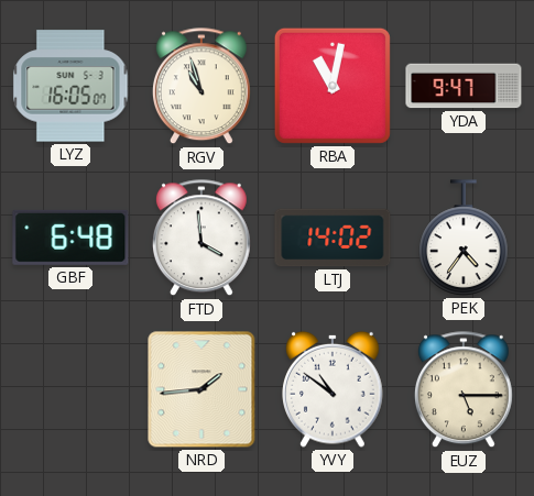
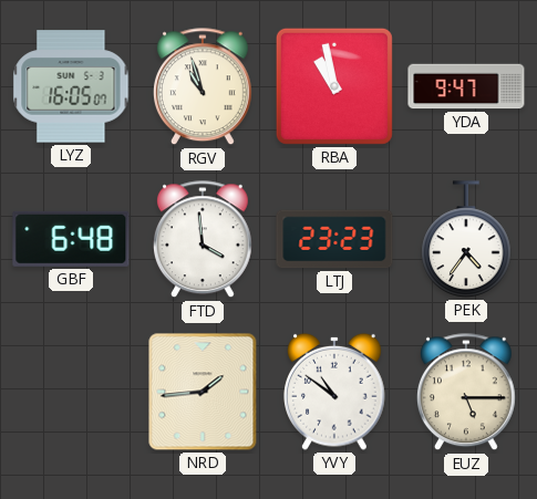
RBA: 11:02 -> 10:58
LTJ: 14:02 -> 23:23
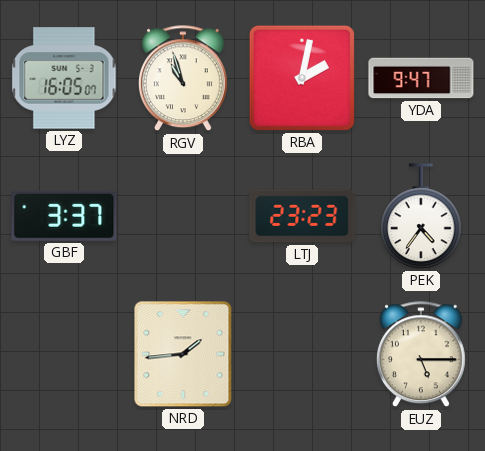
RBA: 10:58 -> 2:02
GBF: 6:48 -> 3:37
FTD: 3:59 -> none
YVY: 10:51 -> none
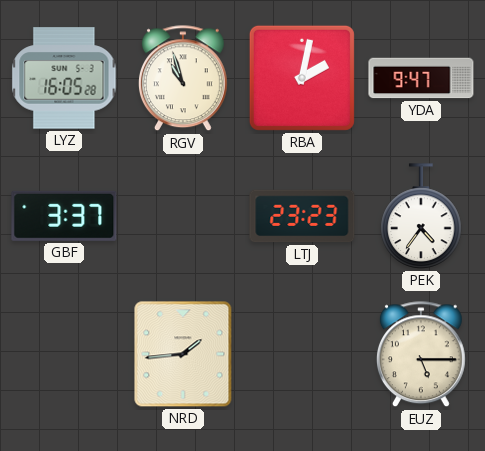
LYZ: 16:05:07 -> 16:05:28
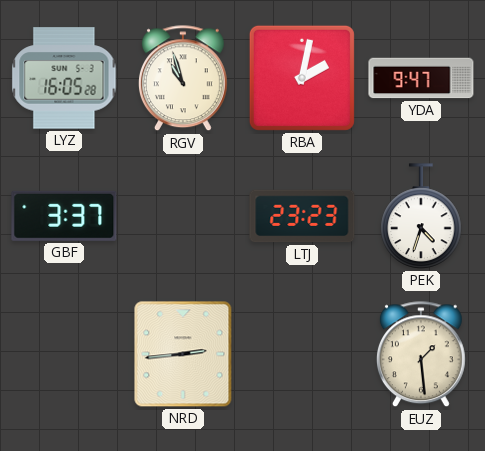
PEK: 4:36 -> 4:33
NRD: 1:44 -> 2:44
EUZ: 5:15 -> 1:29
